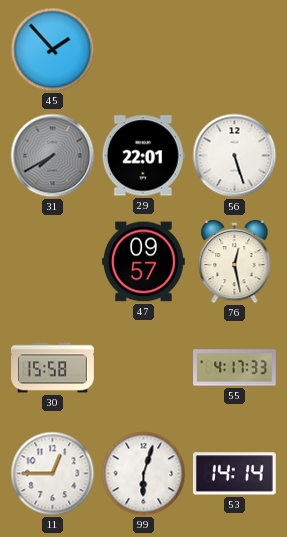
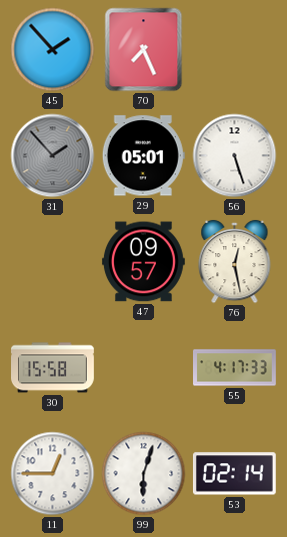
70: none -> 7:26
31: 7:40 -> 1:53
29: 22:01 -> 05:01
53: 14:14 -> 02:14
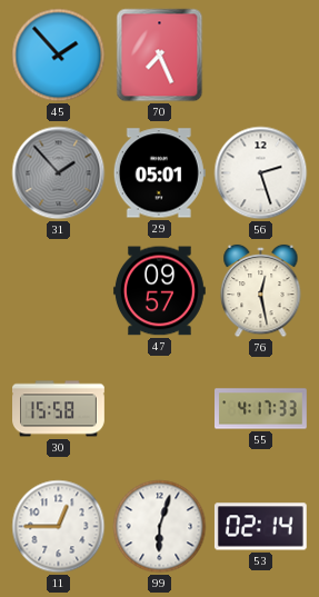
56: 5:27 -> 2:27
